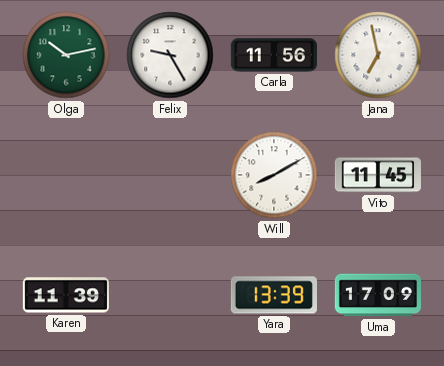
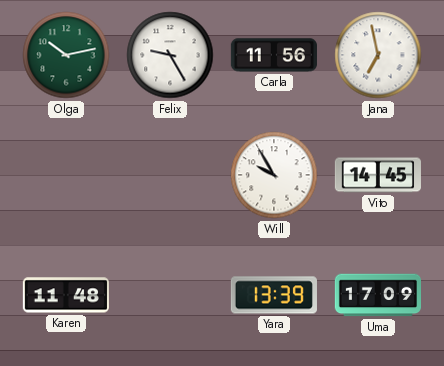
Will: 8:10 -> 9:55
Vito: 11:45 -> 14:45
Karen: 11:39 -> 11:48
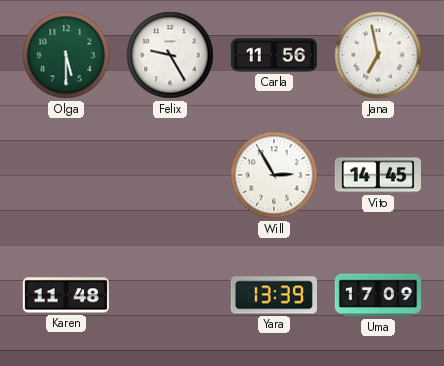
Olga: 10:13 -> 5:30
Will: 9:55 -> 2:55
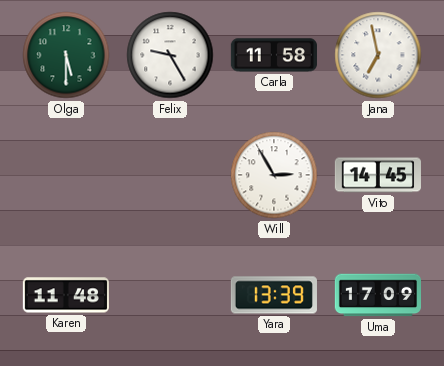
Carla: 11:56 -> 11:58
